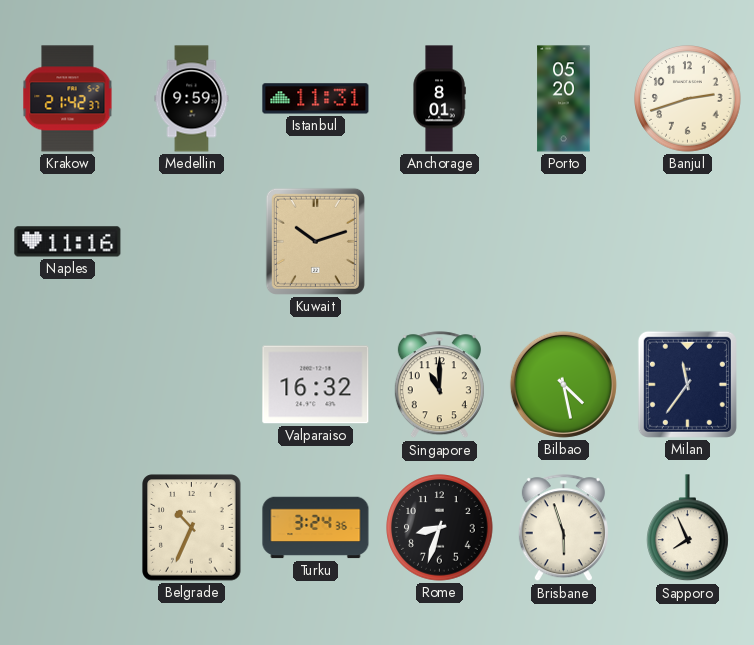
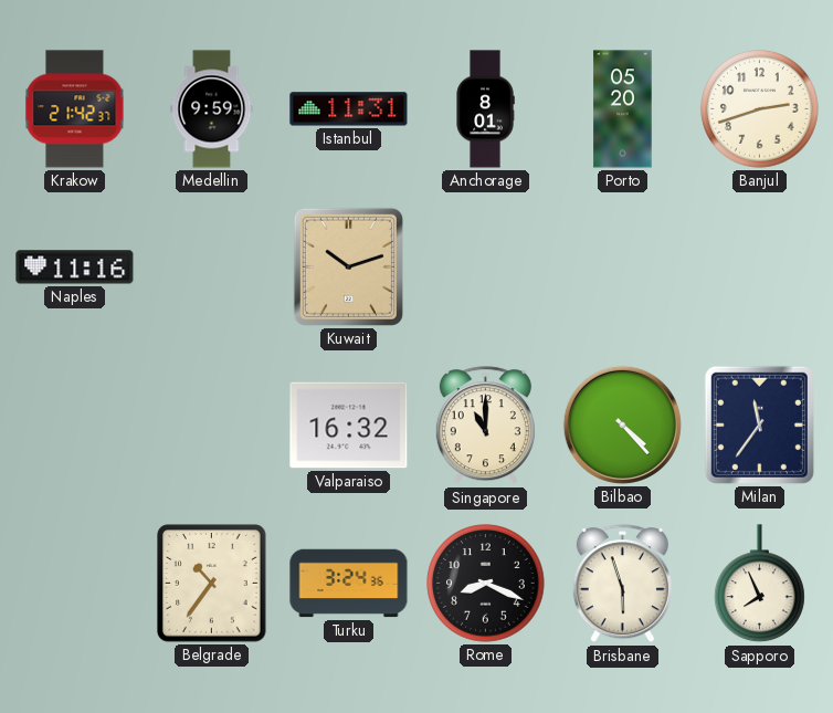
Bilbao: 4:28 -> 4:23
Belgrade: 10:34 -> 10:36
Rome: 8:33 -> 8:19
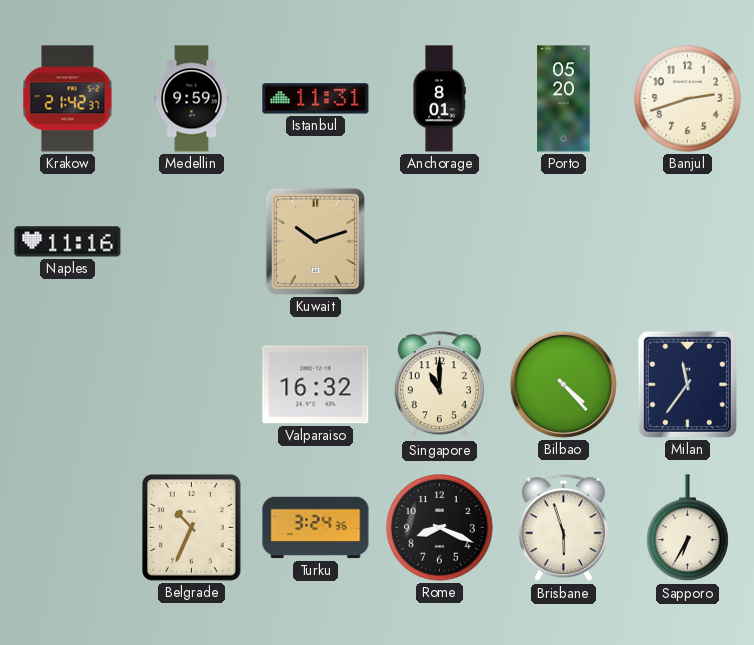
Belgrade: 10:36 -> 10:34
Sapporo: 7:56 -> 6:35
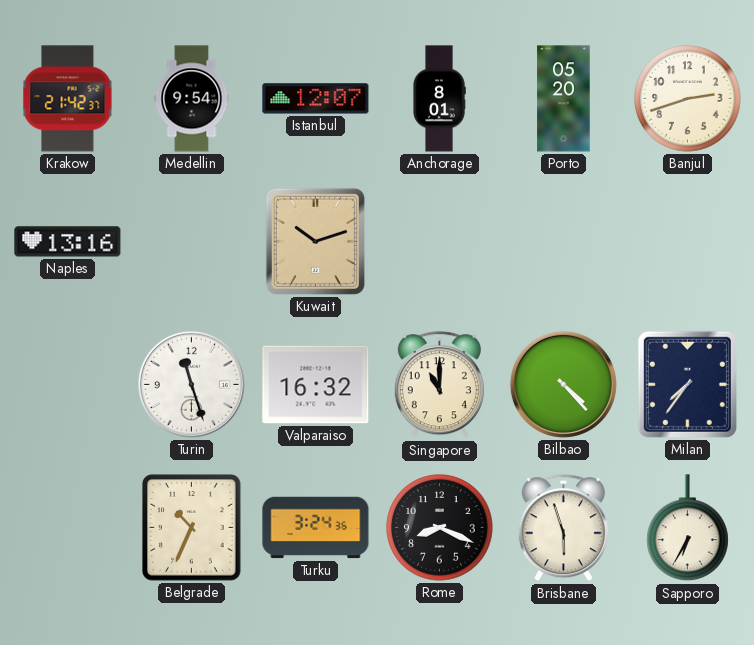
Medellin: 9:59 -> 9:54
Istanbul: 11:31 -> 12:07
Naples: 11:16 -> 13:16
Turin: none -> 11:27
Milan: 11:36 -> 7:36
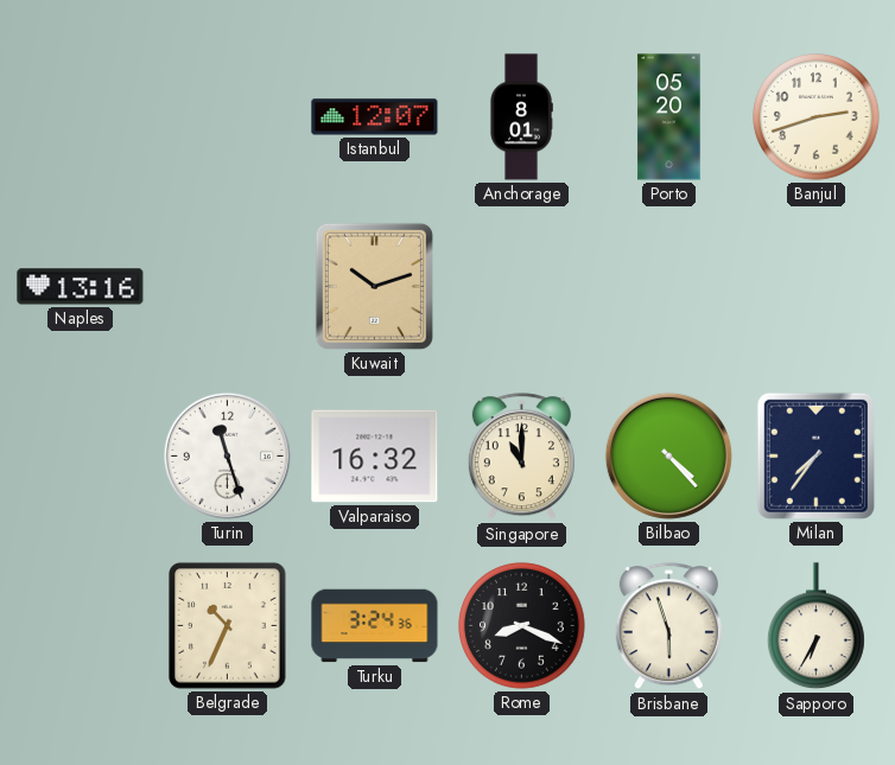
Krakow: 21:42 -> none
Medellin: 9:54 -> none
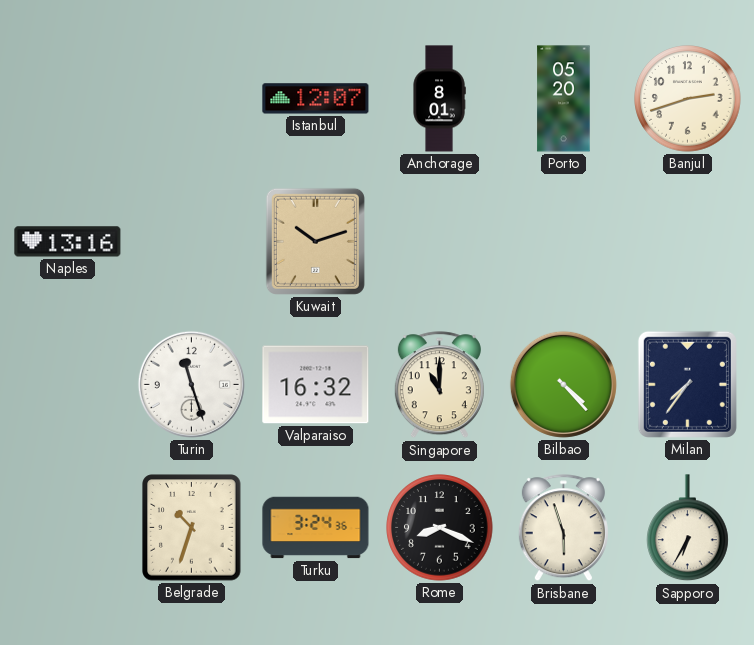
Belgrade: 10:34 -> 10:33
